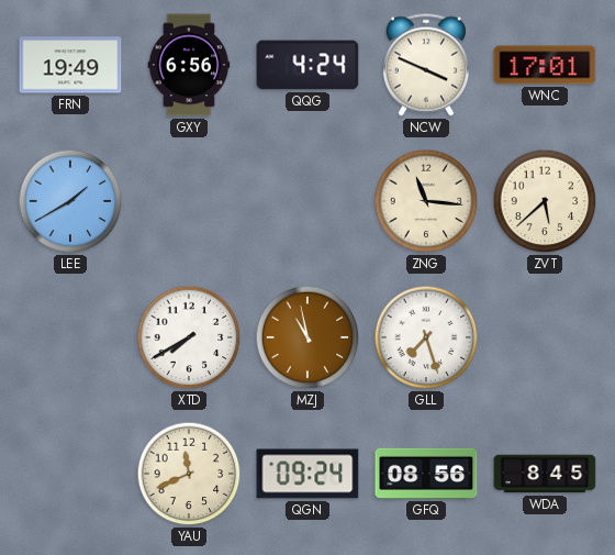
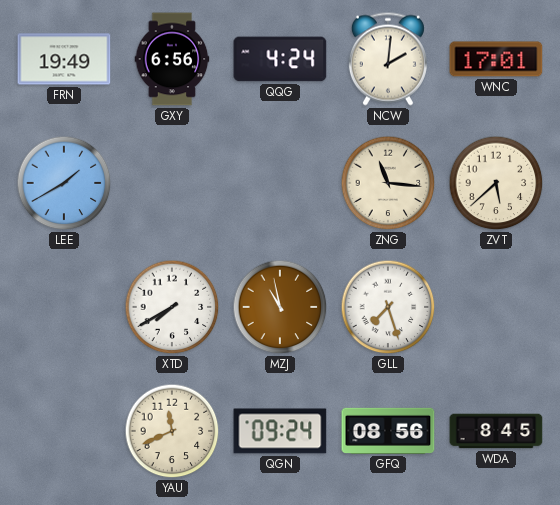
NCW: 3:49 -> 2:01
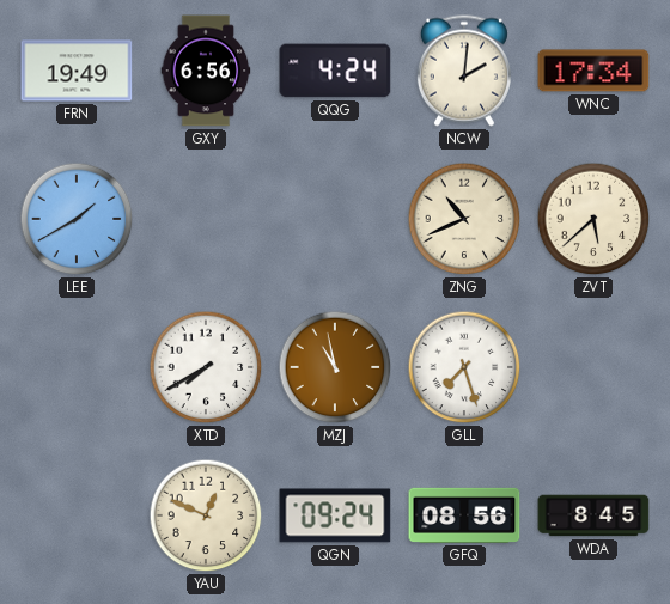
WNC: 17:01 -> 17:34
ZNG: 11:16 -> 10:41
YAU: 11:41 -> 12:49
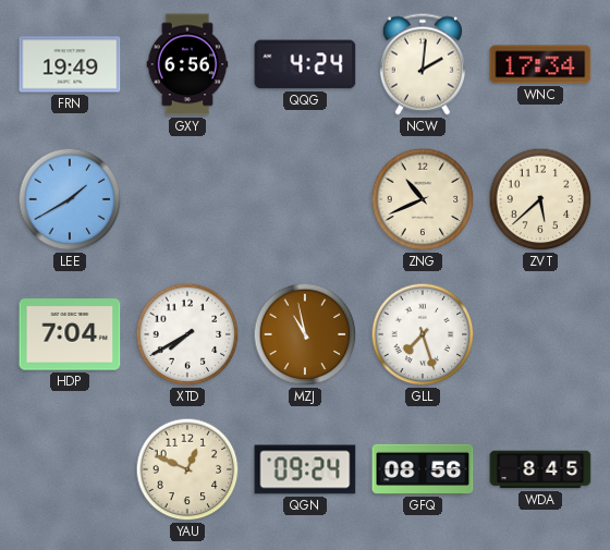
HDP: none -> 7:04
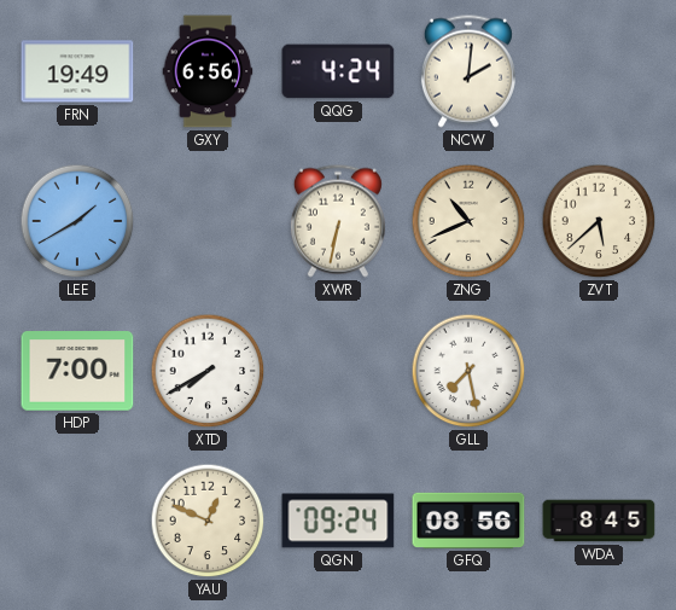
WNC: 17:34 -> none
XWR: none -> 6:32
HDP: 7:04 -> 7:00
MZJ: 10:58 -> none
GLL: 7:27 -> 7:28
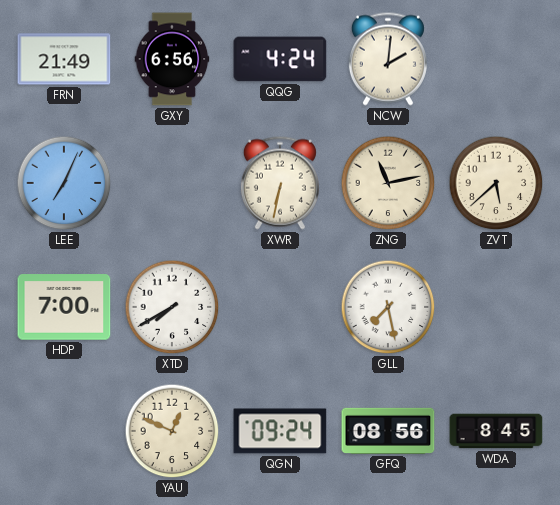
FRN: 19:49 -> 21:49
LEE: 1:40 -> 7:04
ZNG: 10:41 -> 11:13
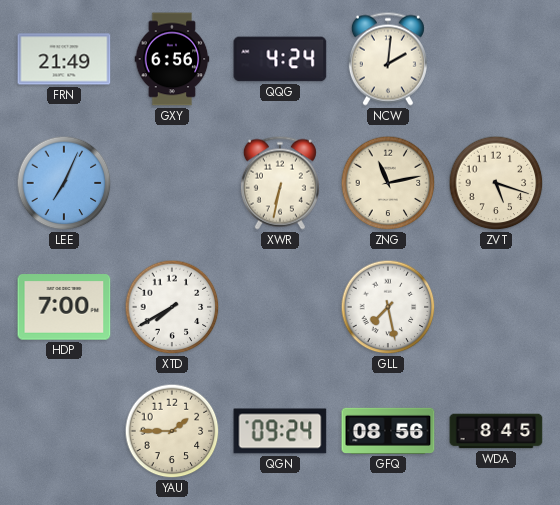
ZVT: 5:38 -> 5:18
YAU: 12:49 -> 1:45
